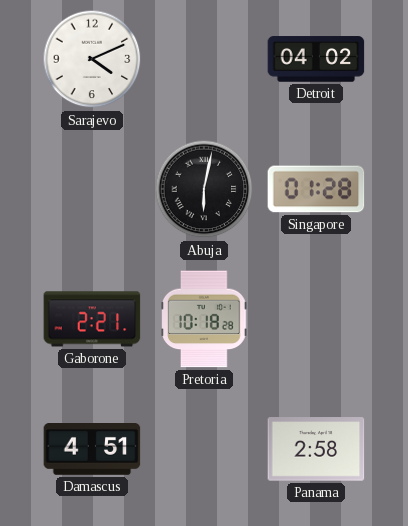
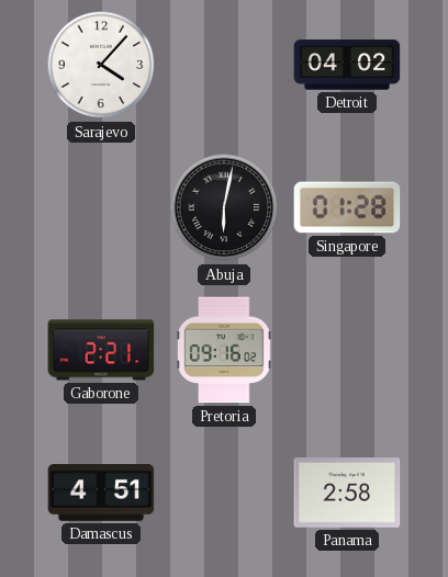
Sarajevo: 4:11 -> 4:07
Pretoria: 10:18 -> 09:16
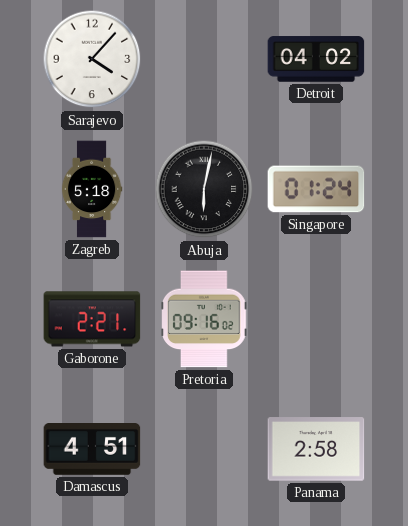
Zagreb: none -> 5:18
Singapore: 01:28 -> 01:24
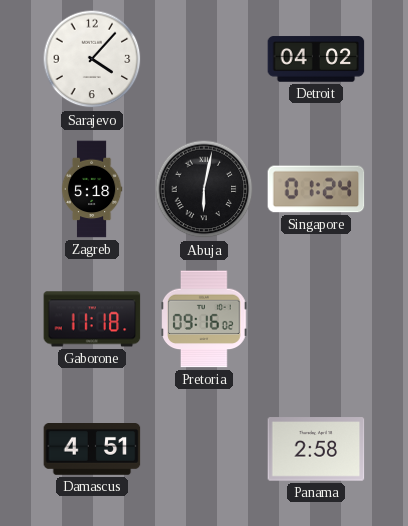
Gaborone: 2:21 -> 11:18
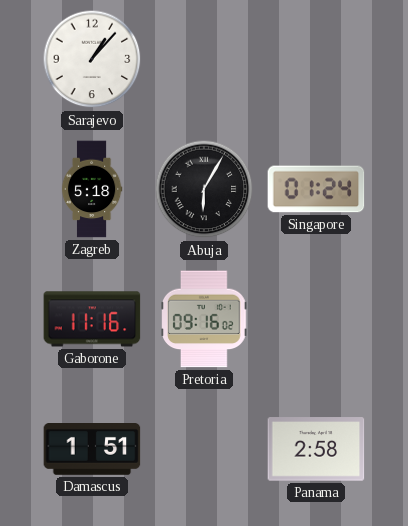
Sarajevo: 4:07 -> 1:07
Detroit: 04:02 -> none
Abuja: 6:02 -> 6:05
Gaborone: 11:18 -> 11:16
Damascus: 4:51 -> 1:51
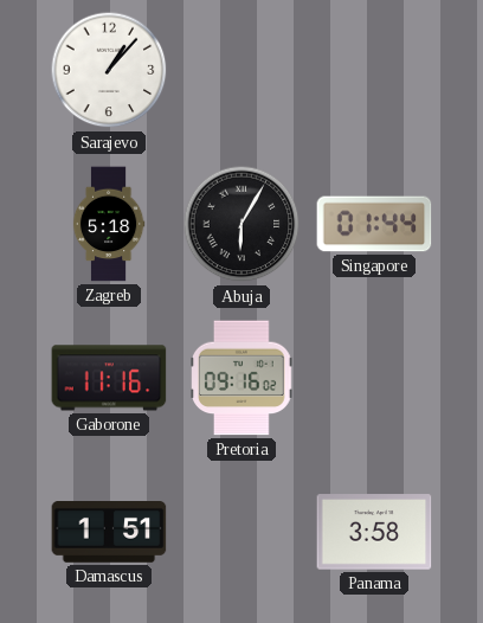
Singapore: 01:24 -> 01:44
Panama: 2:58 -> 3:58
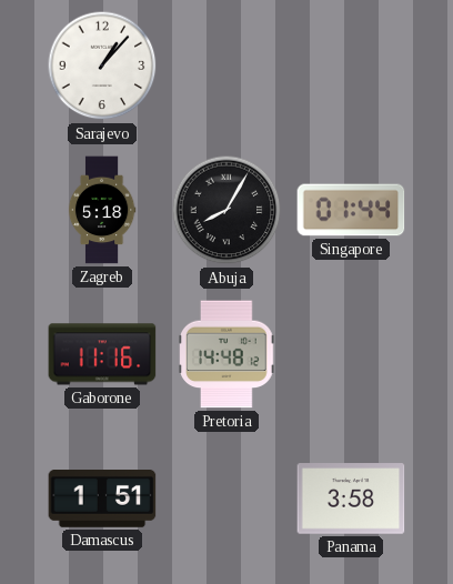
Abuja: 6:05 -> 8:05
Pretoria: 09:16 -> 14:48
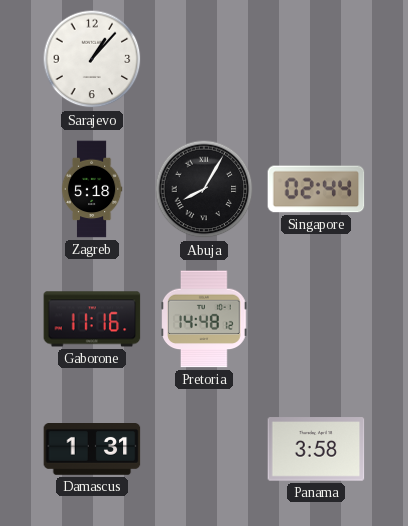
Singapore: 01:44 -> 02:44
Damascus: 1:51 -> 1:31
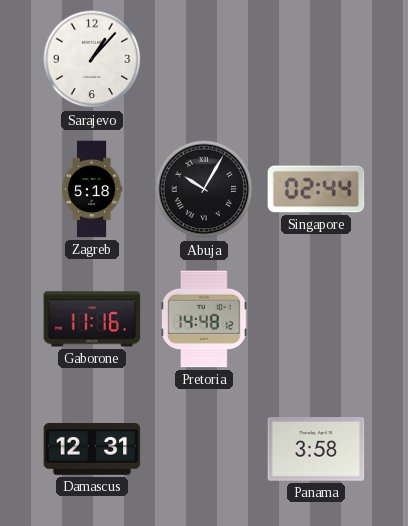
Abuja: 8:05 -> 10:05
Damascus: 1:31 -> 12:31
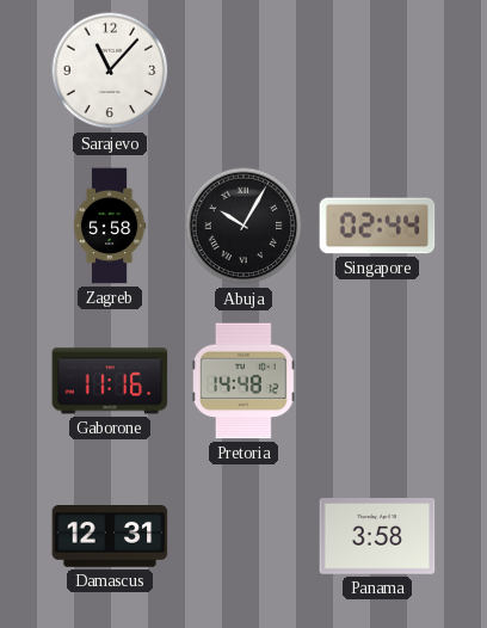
Sarajevo: 1:07 -> 11:07
Zagreb: 5:18 -> 5:58
